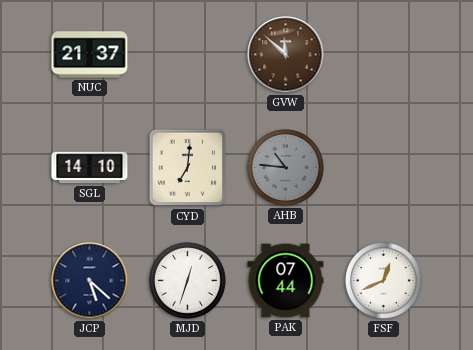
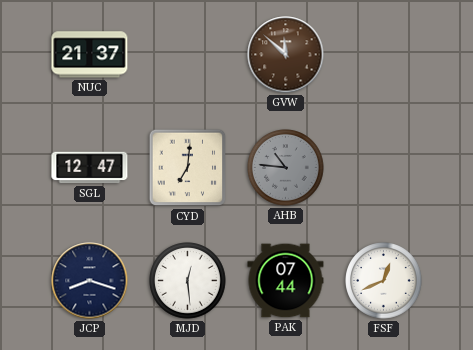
SGL: 14:10 -> 12:47
JCP: 5:22 -> 8:18
MJD: 12:33 -> 12:29
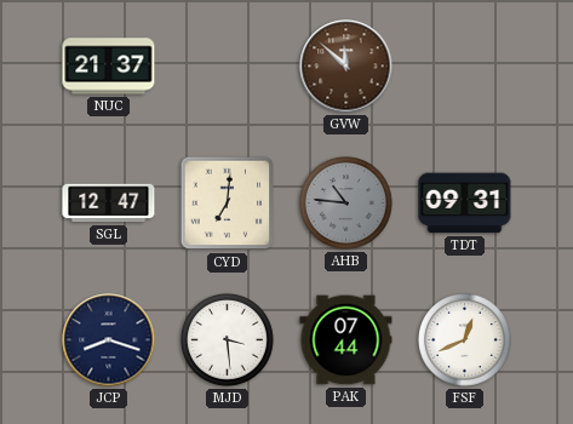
TDT: none -> 09:31
MJD: 12:29 -> 3:29
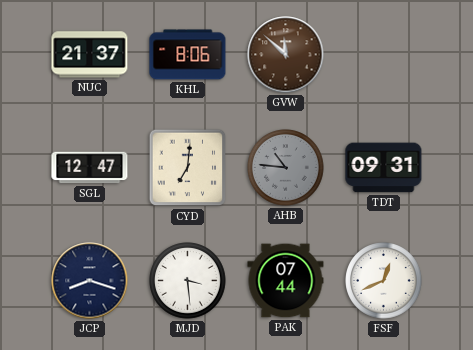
KHL: none -> 8:06
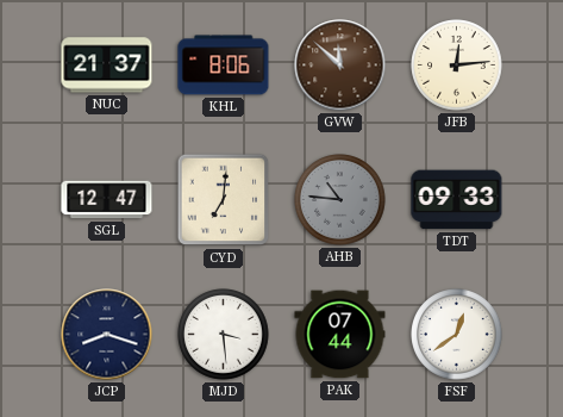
JFB: none -> 12:14
TDT: 09:31 -> 09:33
FSF: 12:41 -> 12:39
